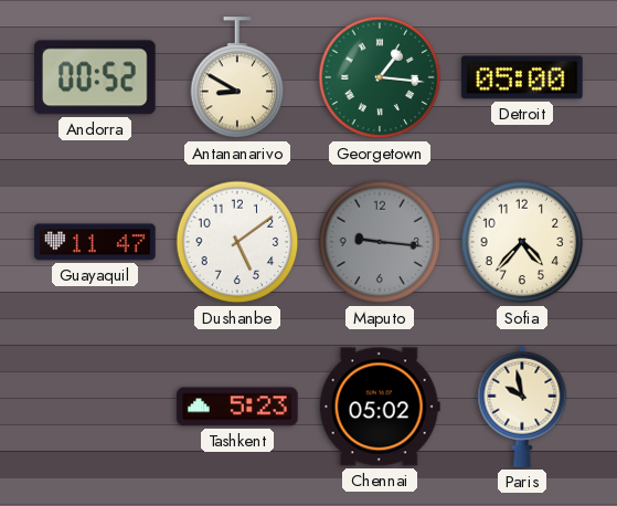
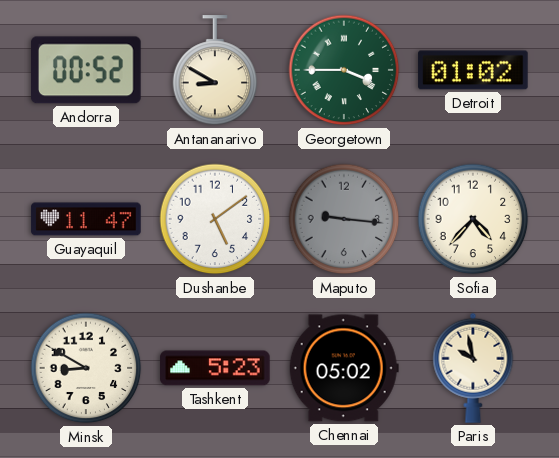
Georgetown: 1:16 -> 3:45
Detroit: 05:00 -> 01:02
Minsk: none -> 8:50
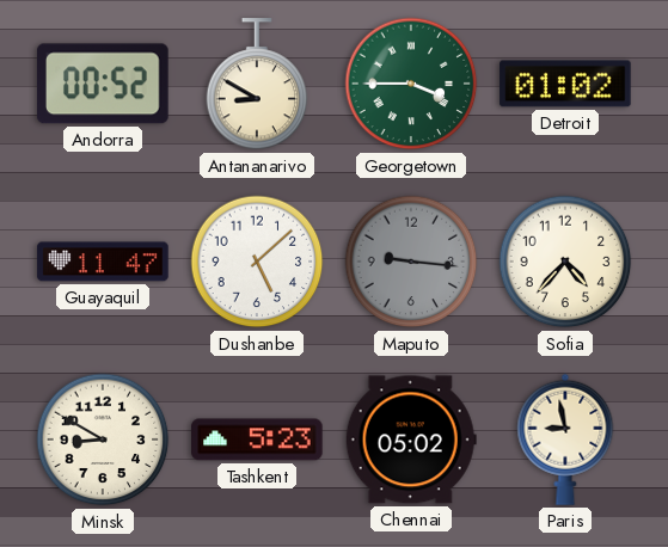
Dushanbe: 5:09 -> 5:08
Paris: 9:58 -> 8:58
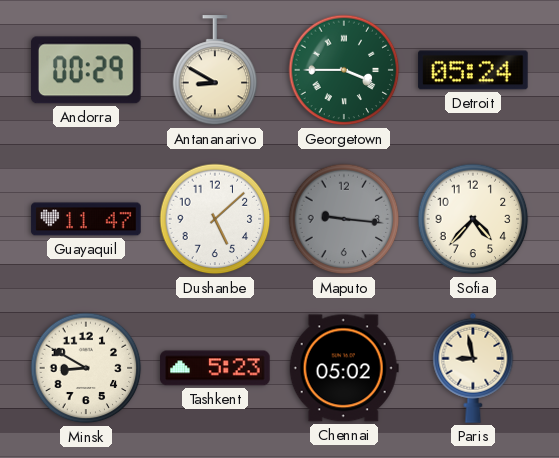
Andorra: 00:52 -> 00:29
Detroit: 01:02 -> 05:24
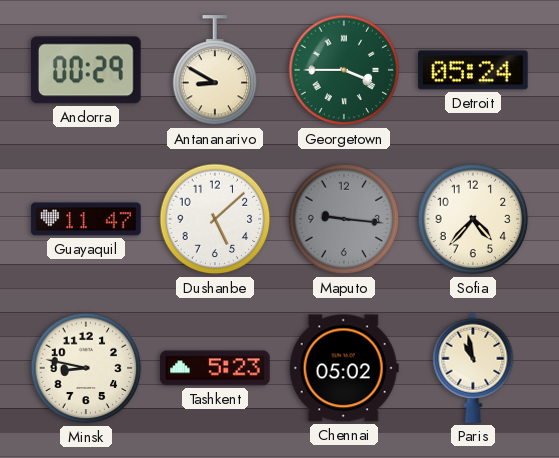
Minsk: 8:50 -> 8:47
Paris: 8:58 -> 10:58
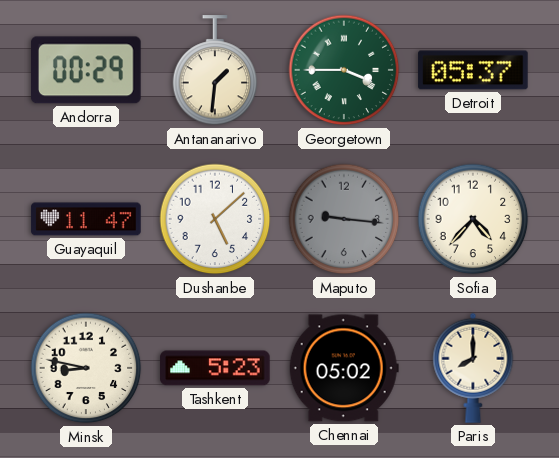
Antananarivo: 8:50 -> 1:31
Detroit: 05:24 -> 05:37
Paris: 10:58 -> 8:00
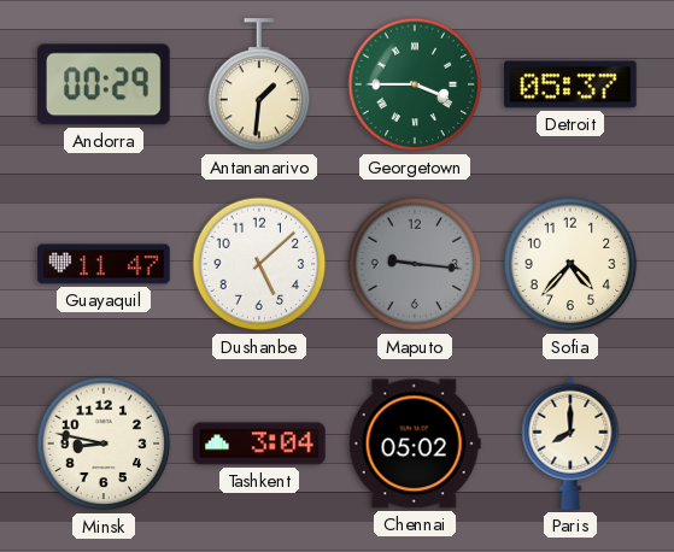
Tashkent: 5:23 -> 3:04
